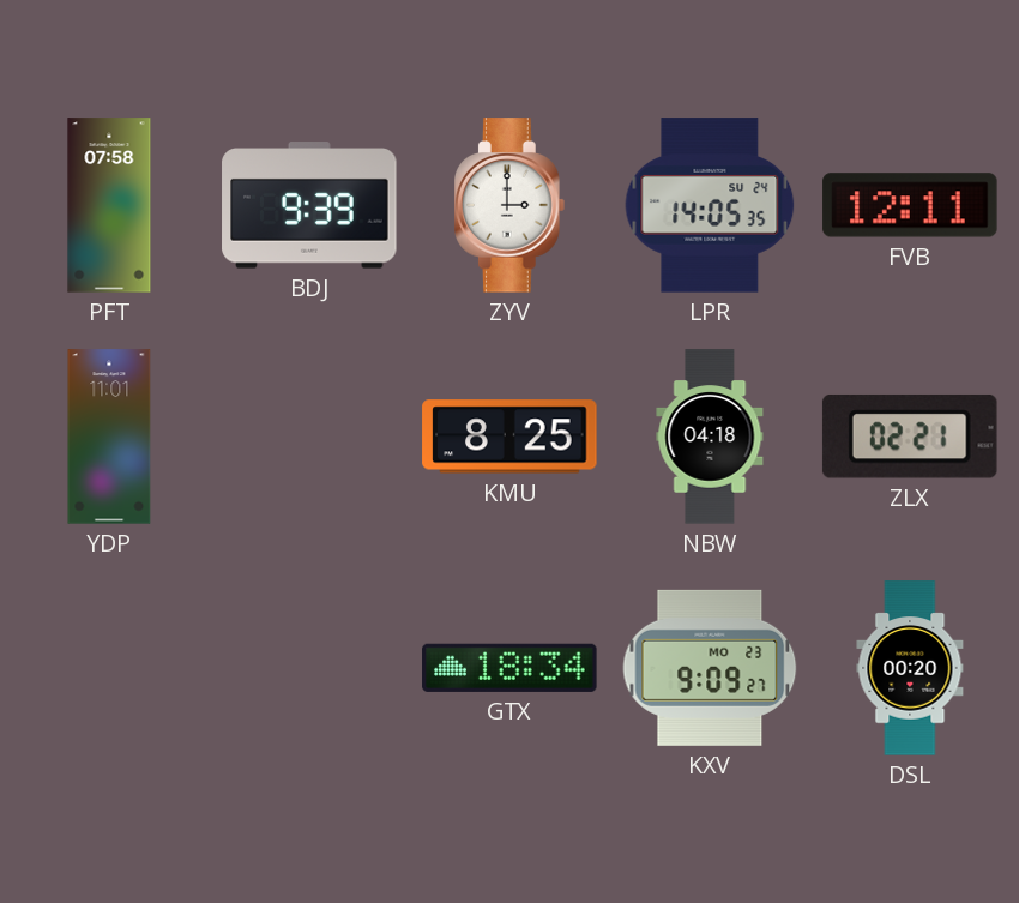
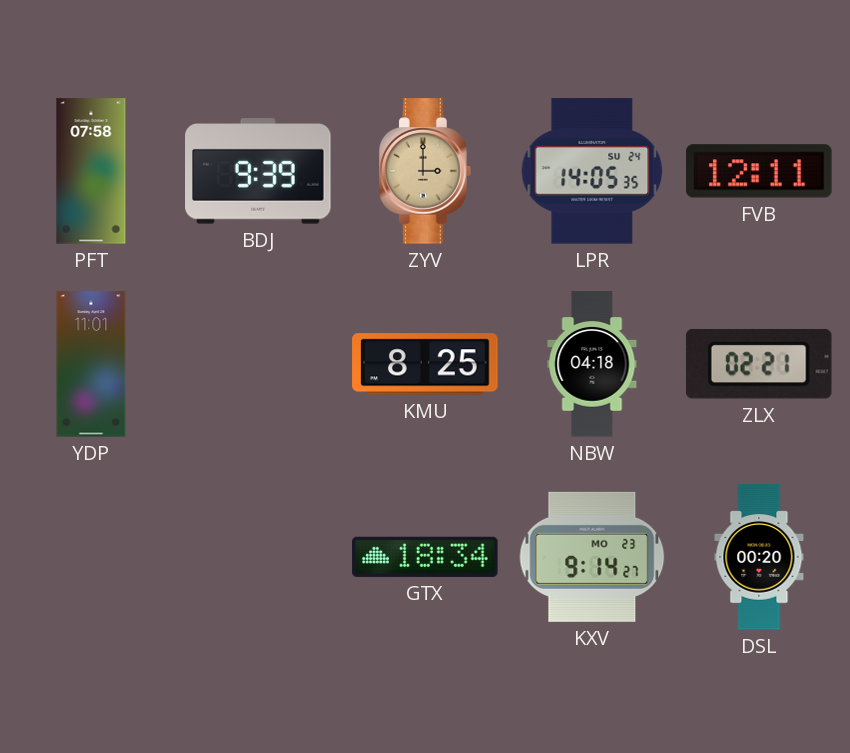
ZYV dial: white -> champagne
KXV: 9:09 -> 9:14
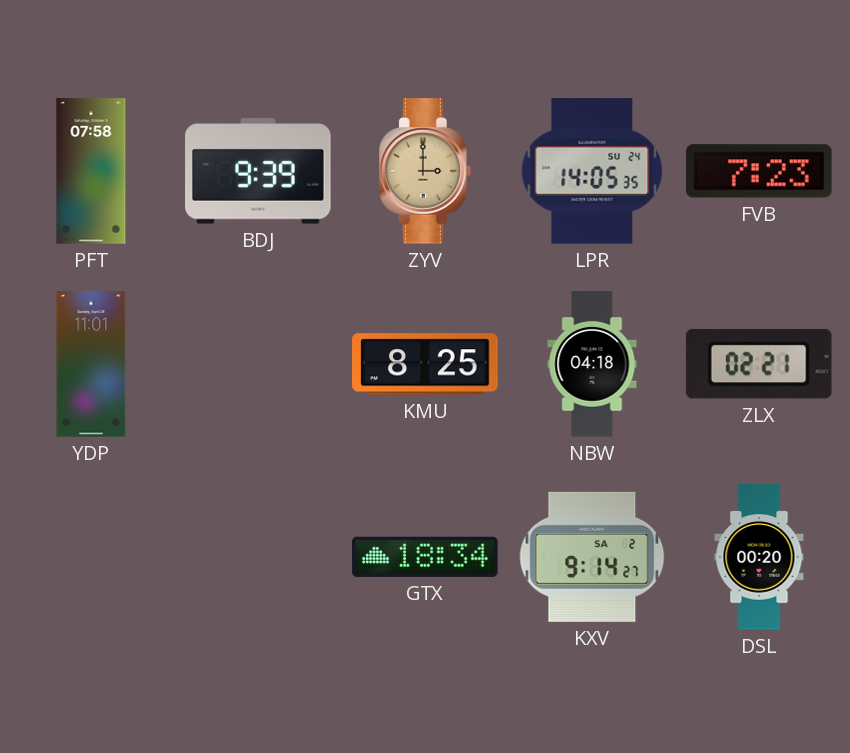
FVB: 12:11 -> 7:23
KXV date: MO 23 -> SA 2
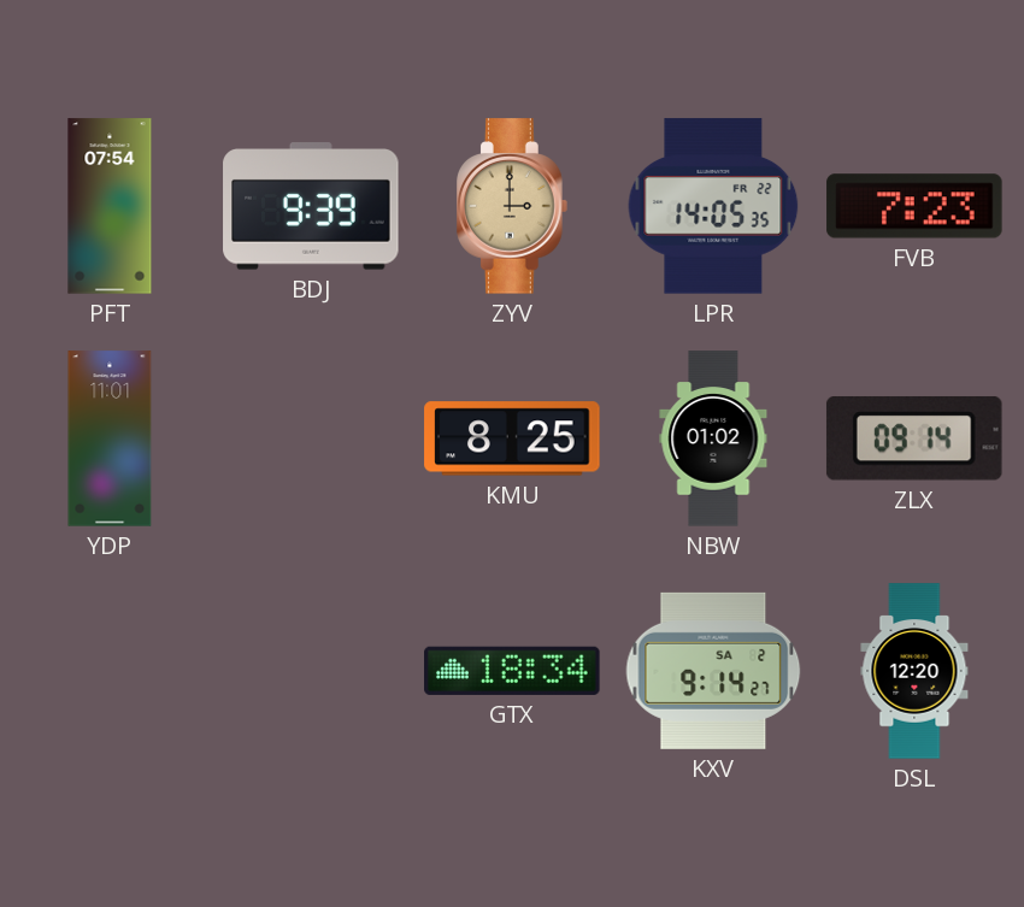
PFT: 07:58 -> 07:54
LPR date: SU 24 -> FR 22
NBW: 04:18 -> 01:02
ZLX: 02:21 -> 09:14
DSL: 00:20 -> 12:20
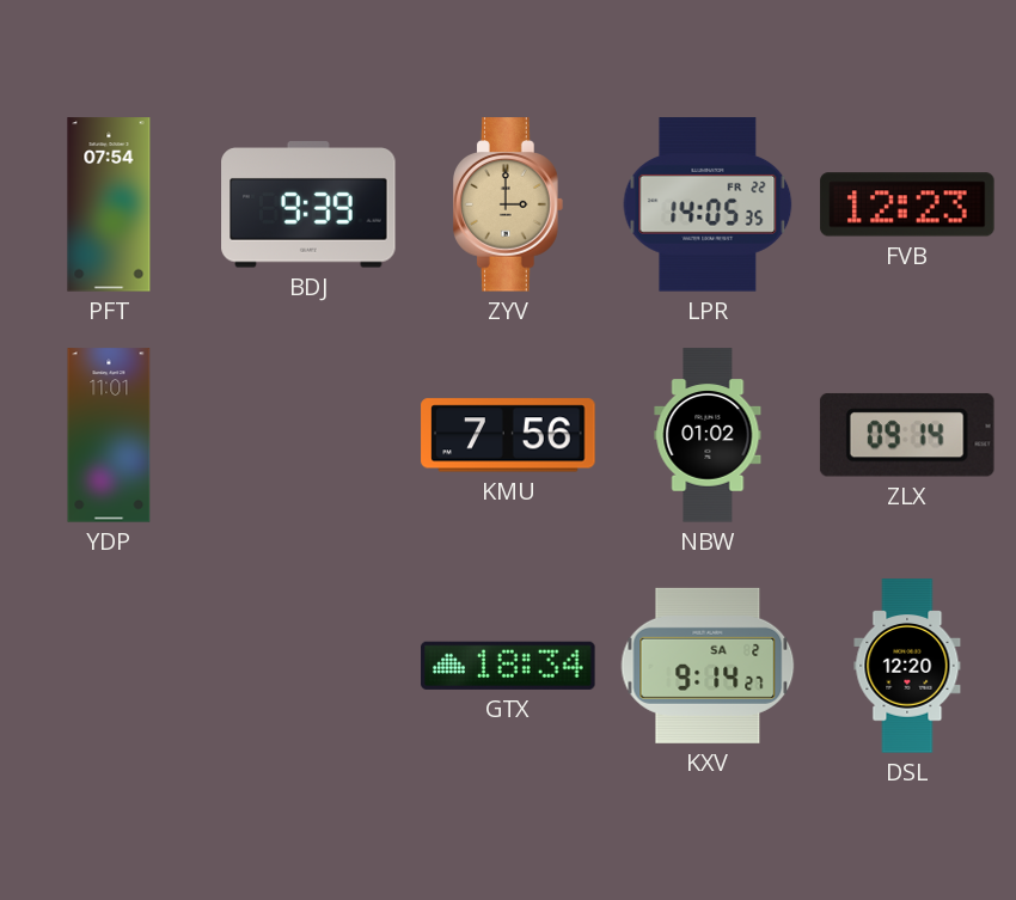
FVB: 7:23 -> 12:23
KMU: 8:25 -> 7:56
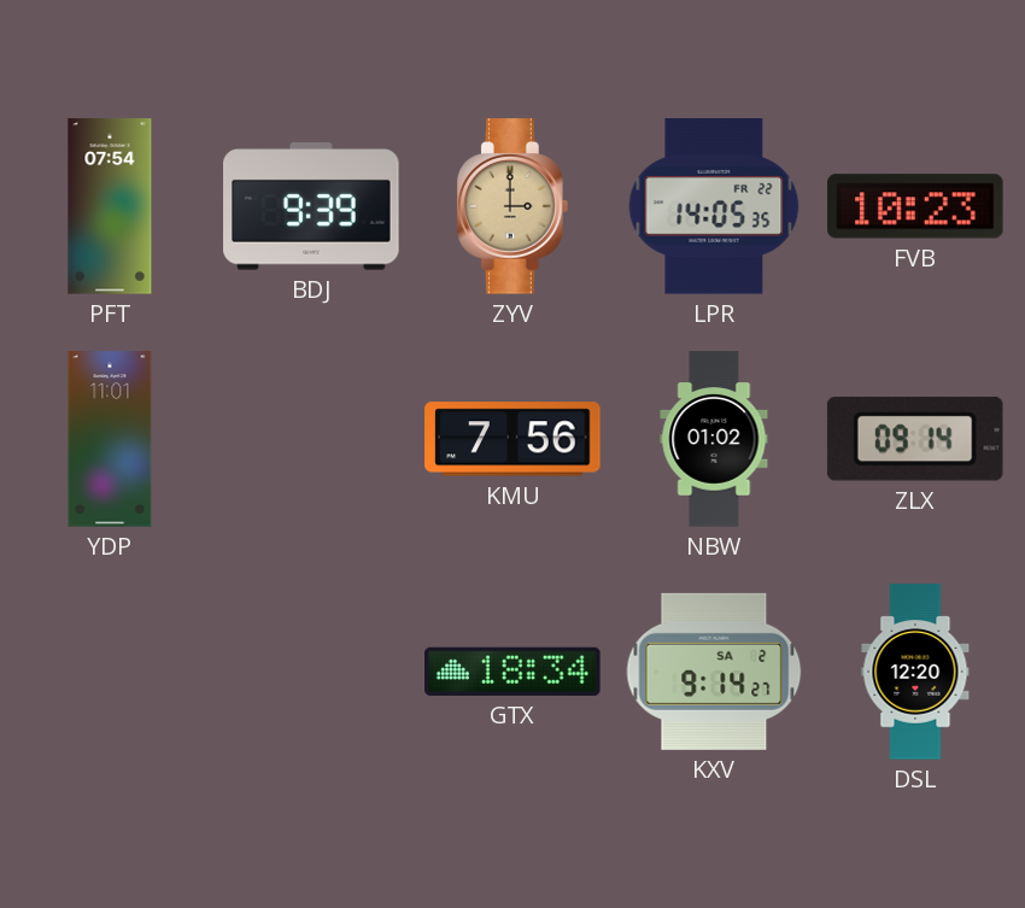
FVB: 12:23 -> 10:23
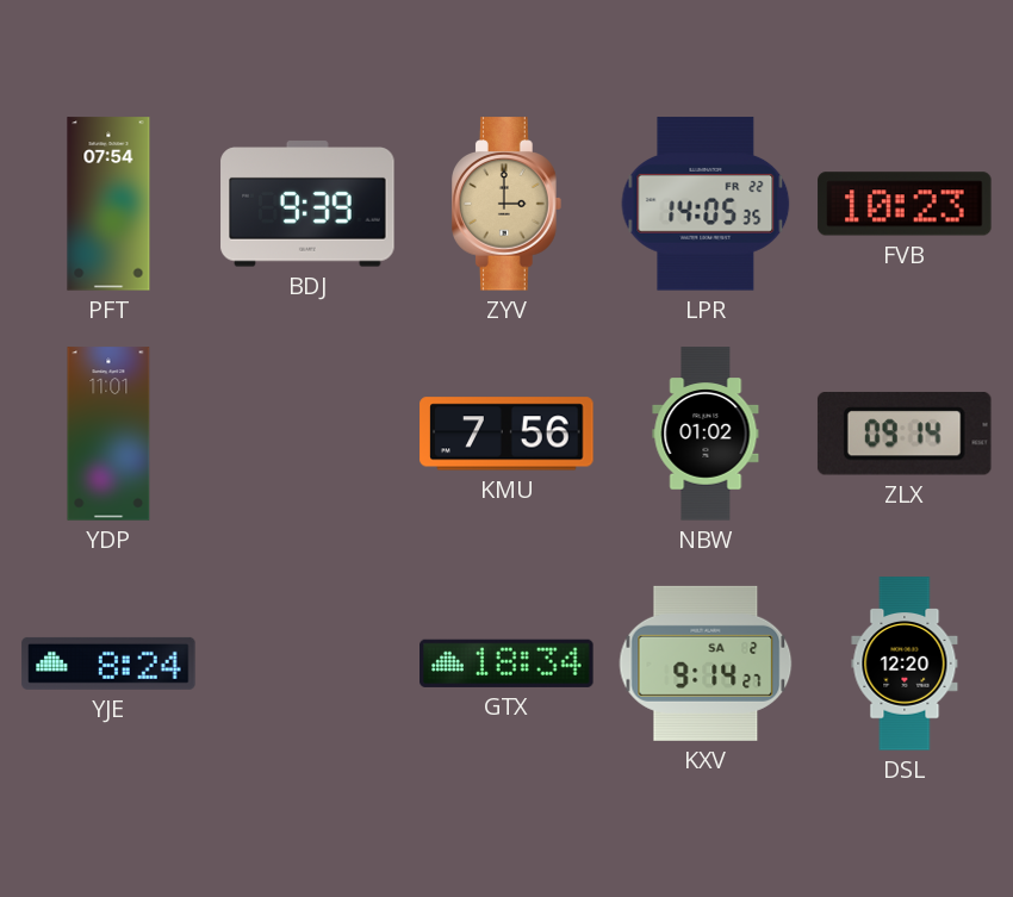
YJE: none -> 8:24
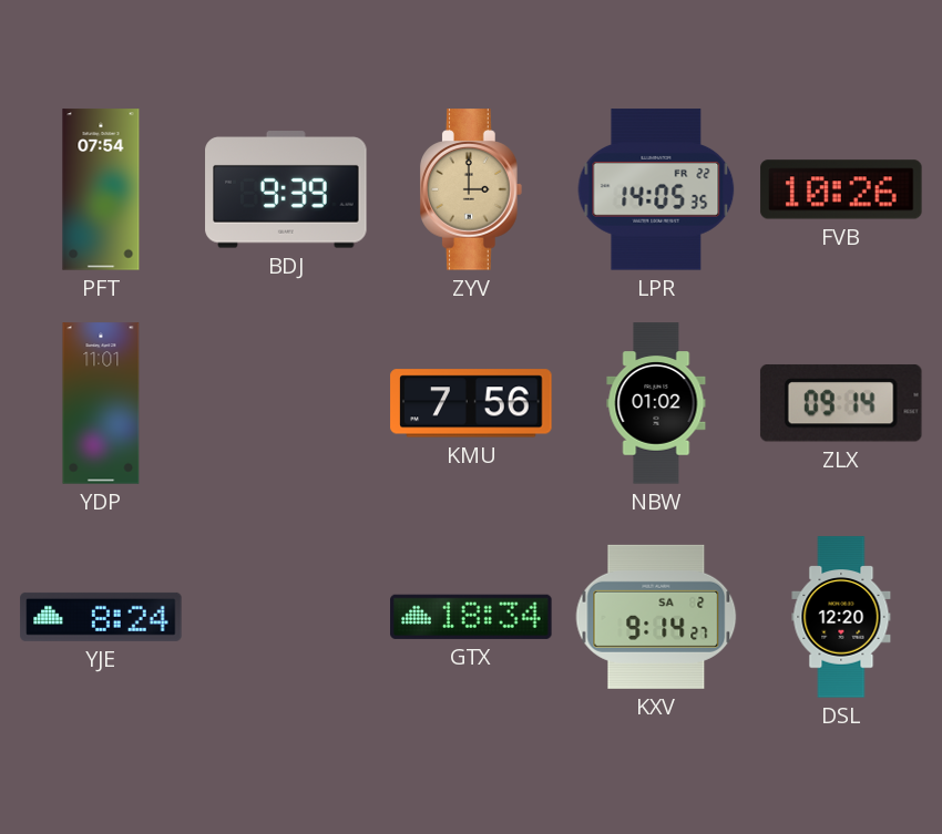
FVB: 10:23 -> 10:26
